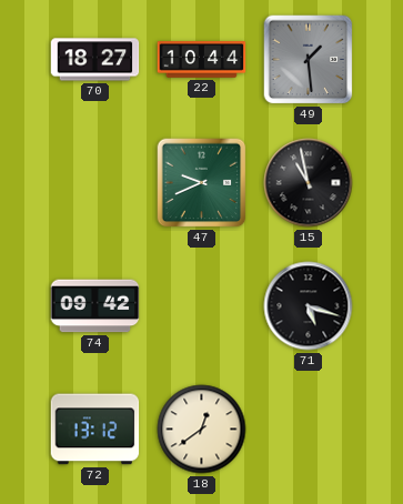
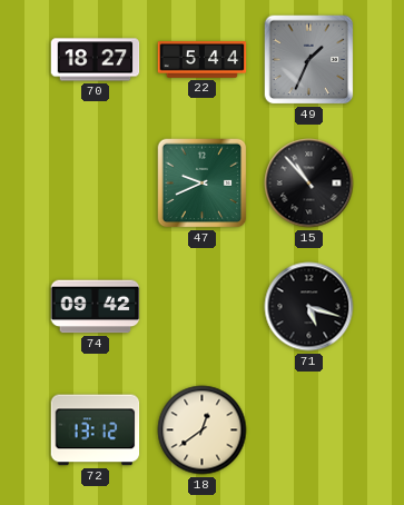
22: 10:44 -> 5:44
49: 1:29 -> 1:34
15: 10:58 -> 10:53
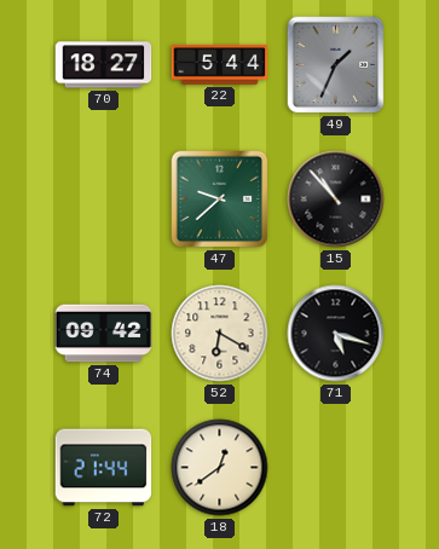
47: 9:41 -> 9:38
52: none -> 6:20
72: 13:12 -> 21:44
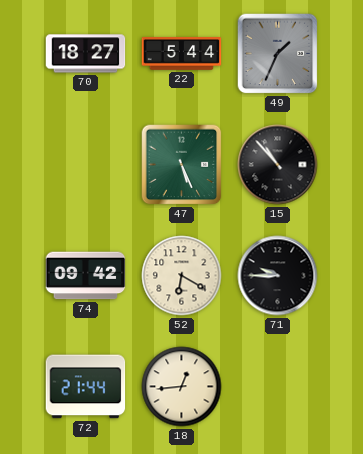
47: 9:38 -> 5:26
71: 5:18 -> 9:45
18: 12:39 -> 12:44
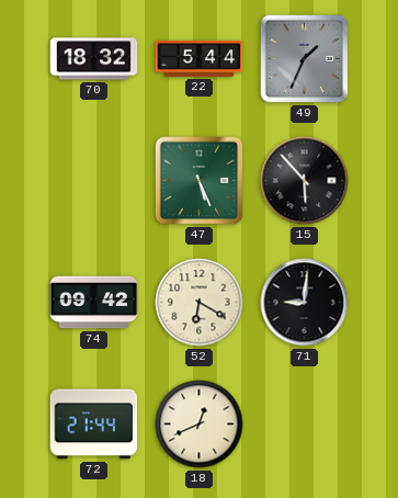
70: 18:27 -> 18:32
15: 10:53 -> 5:53
71: 9:45 -> 9:01
18: 12:44 -> 12:41
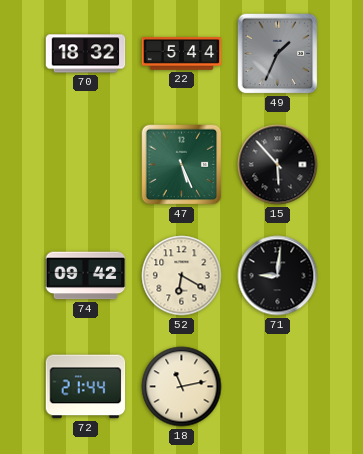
18: 12:41 -> 11:13
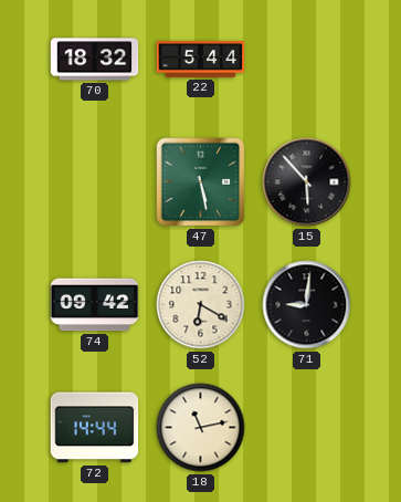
49: 1:34 -> none
47: 5:26 -> 5:28
72: 21:44 -> 14:44
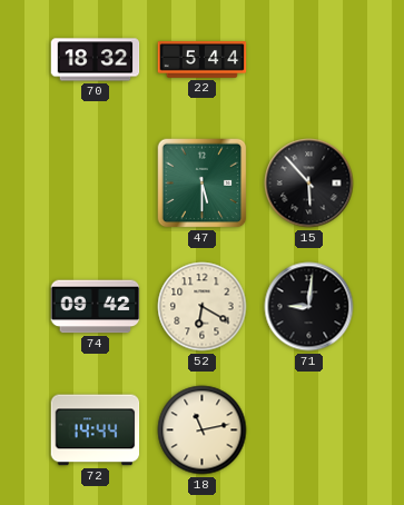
47: 5:28 -> 5:30
